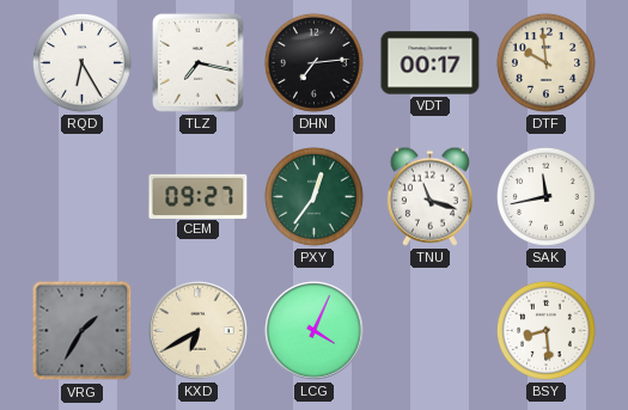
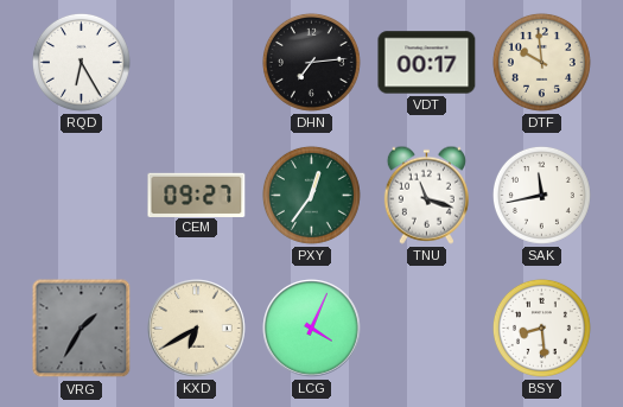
TLZ: 7:17 -> none
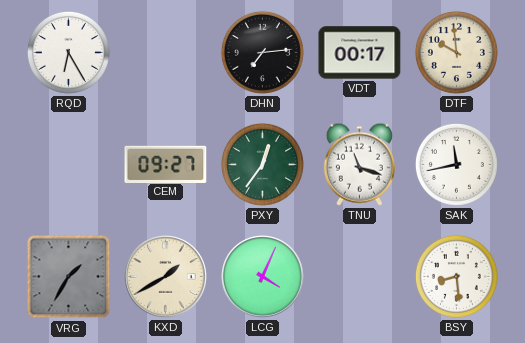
KXD: 6:40 -> 1:40
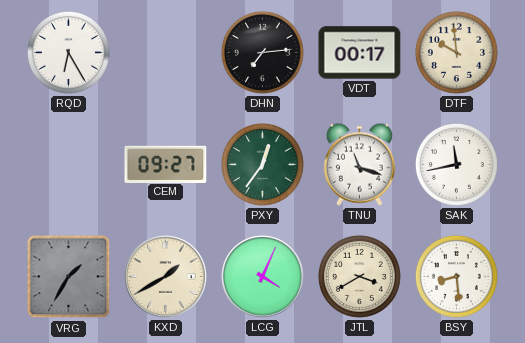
JTL: none -> 3:40
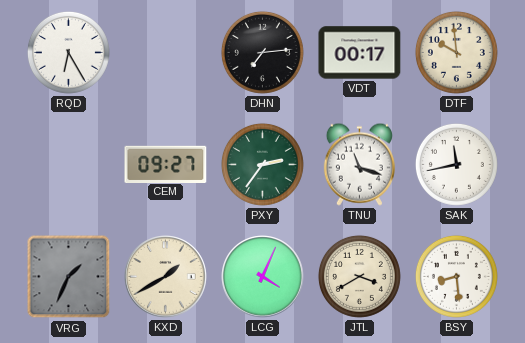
PXY: 12:36 -> 2:36
VRG: 1:35 -> 1:34
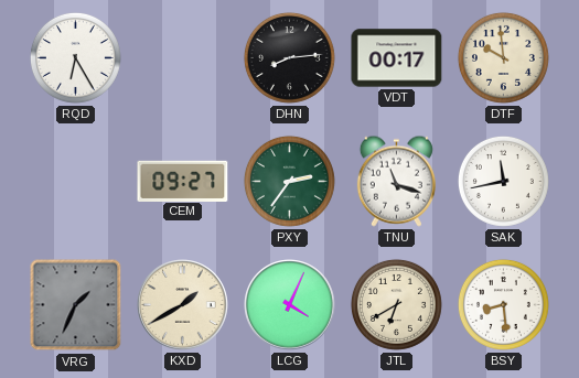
DHN: 7:14 -> 8:14
JTL: 3:40 -> 6:40
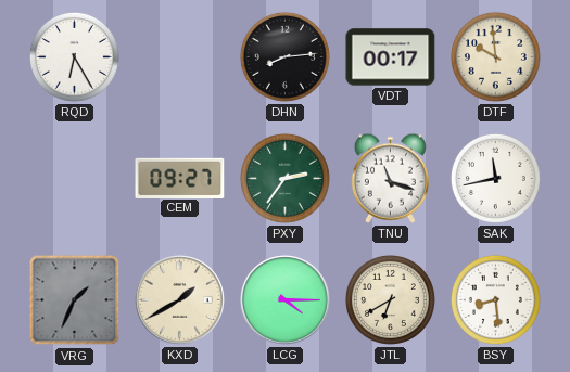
LCG: 4:04 -> 4:15
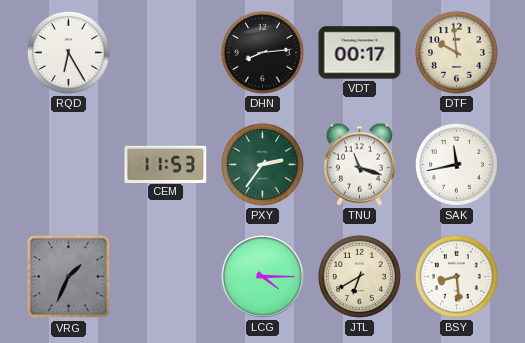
CEM: 09:27 -> 11:53
KXD: 1:40 -> none
